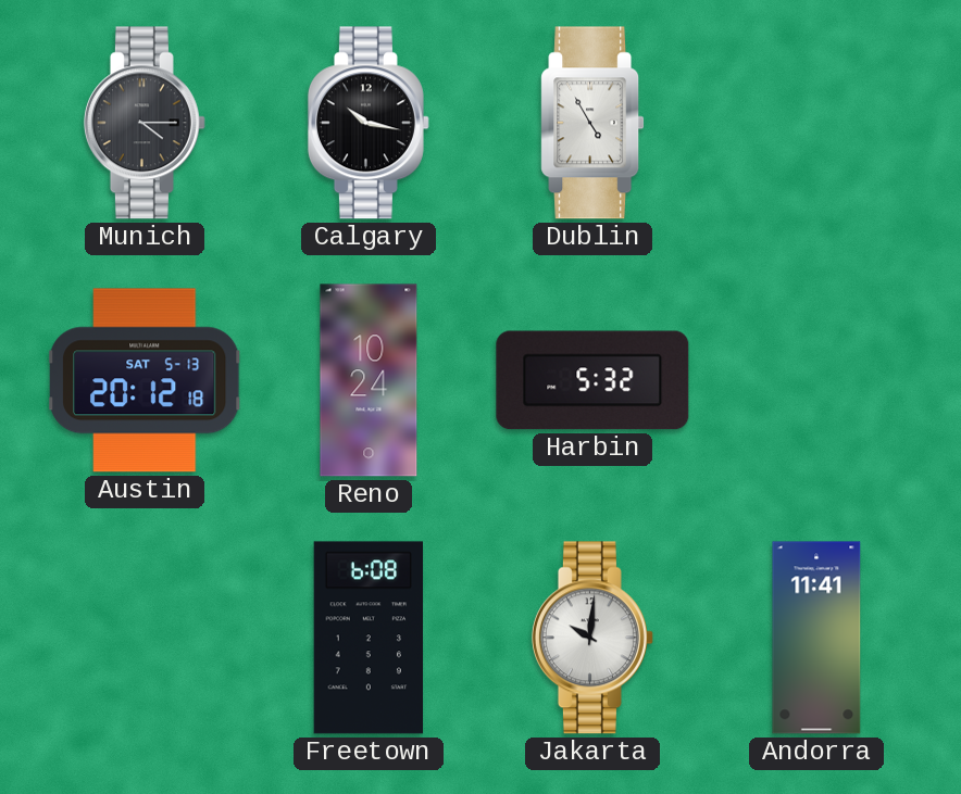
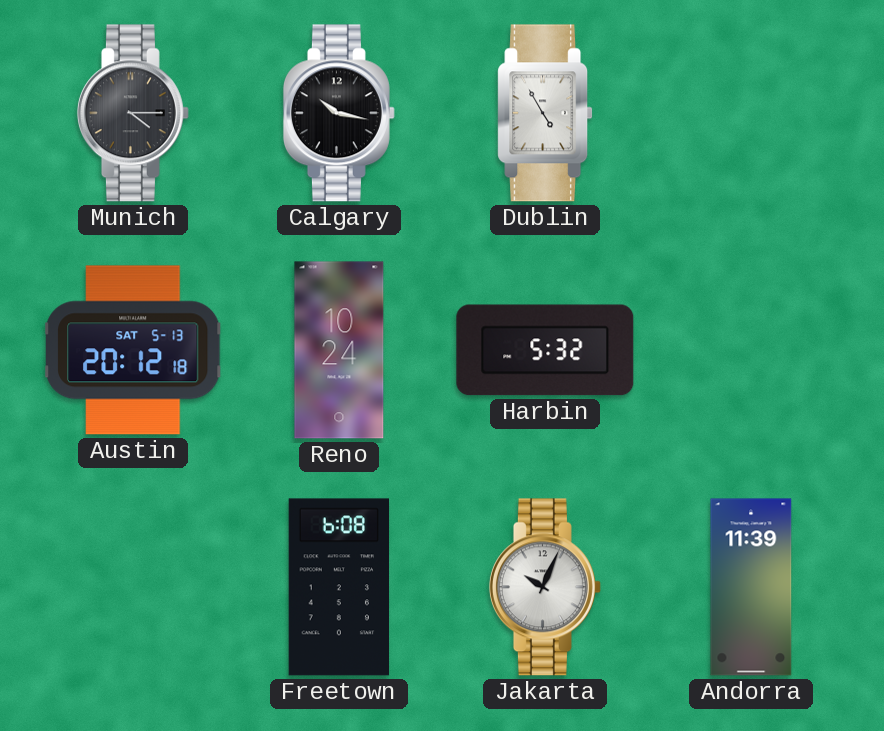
Jakarta: 10:01 -> 10:04
Andorra: 11:41 -> 11:39
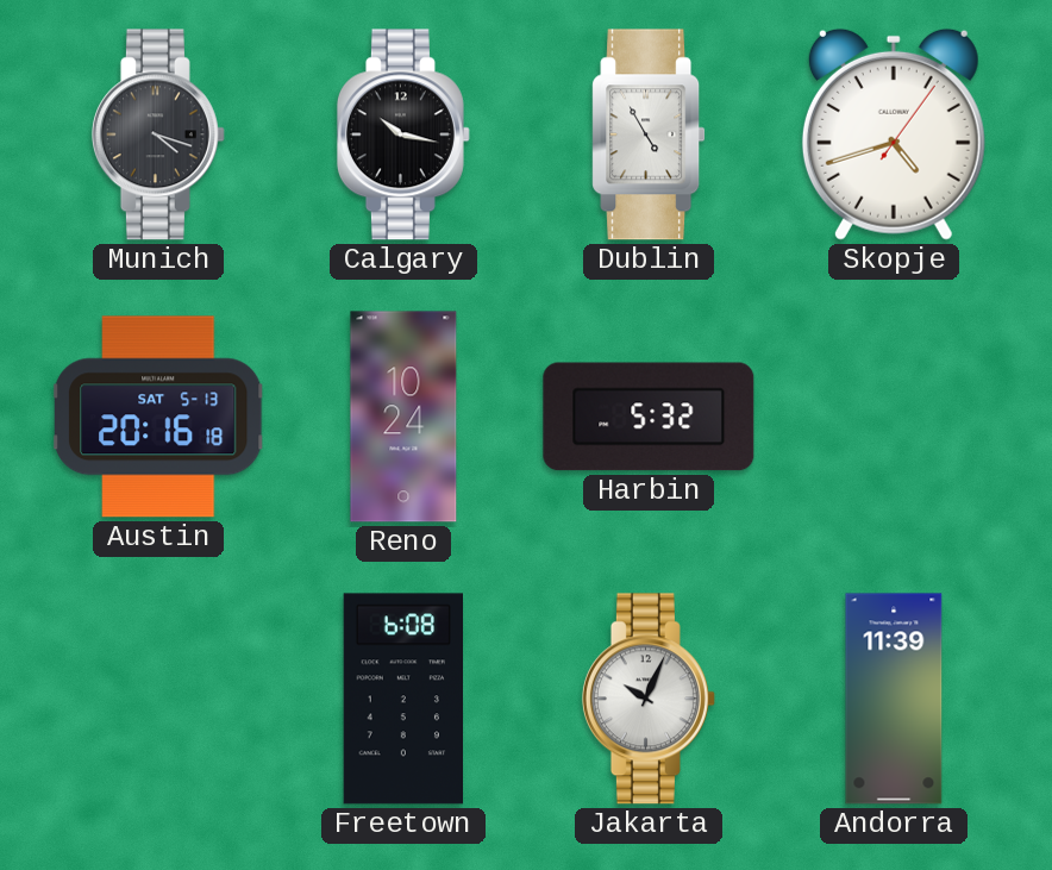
Munich: 4:15 -> 4:18
Skopje: none -> 4:42
Austin: 20:12 -> 20:16
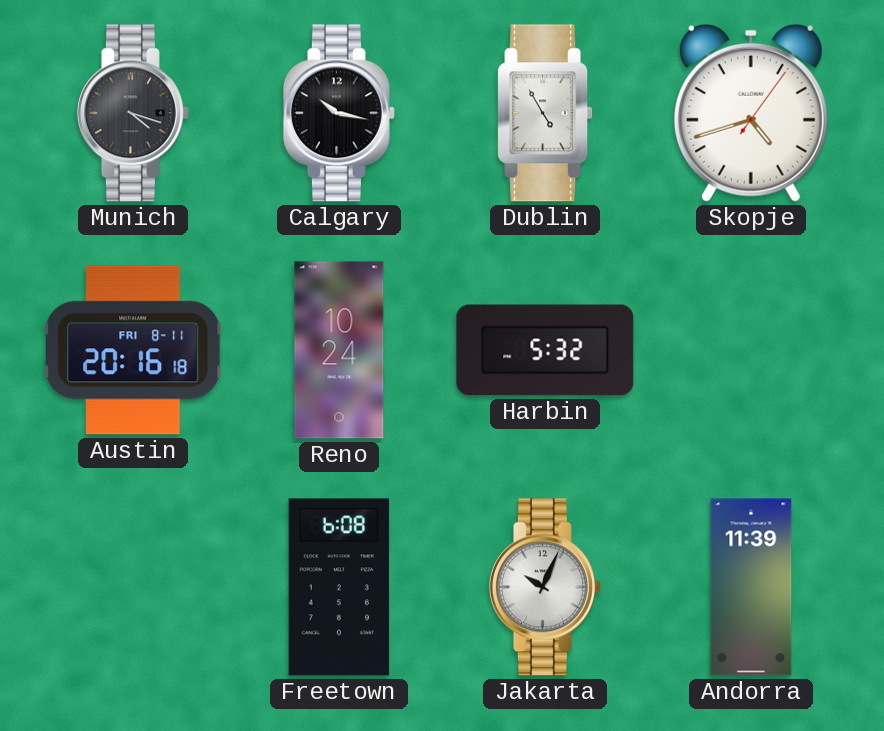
Austin date: SAT 5-13 -> FRI 8-11
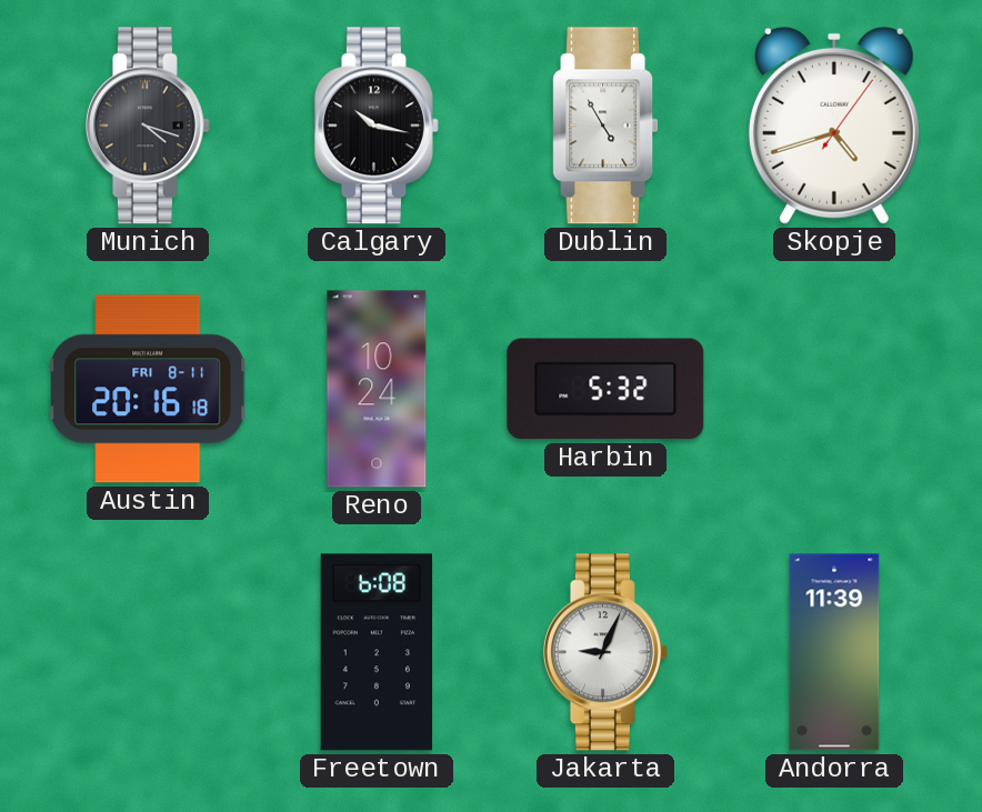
Jakarta: 10:04 -> 9:04
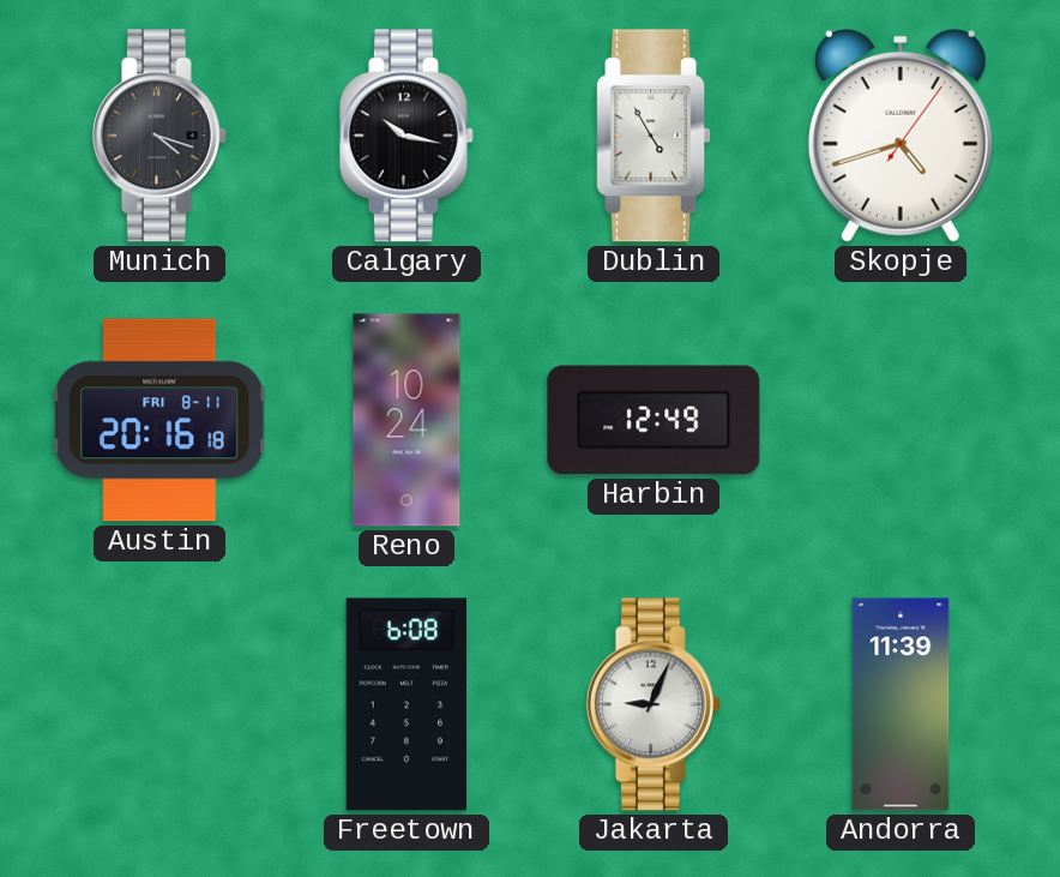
Harbin: 5:32 -> 12:49
